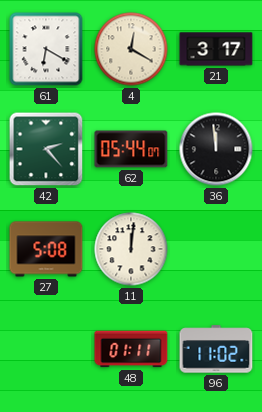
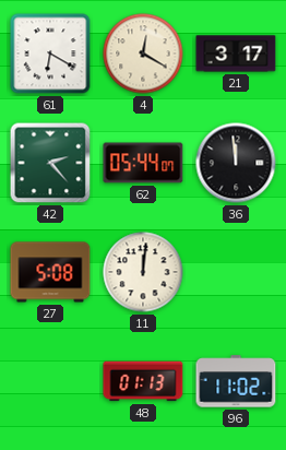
48: 01:11 -> 01:13
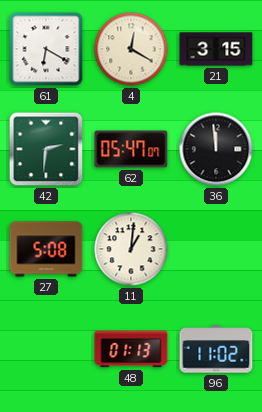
21: 3:17 -> 3:15
42: 2:23 -> 2:31
62: 05:44 -> 05:47
11: 12:01 -> 1:01
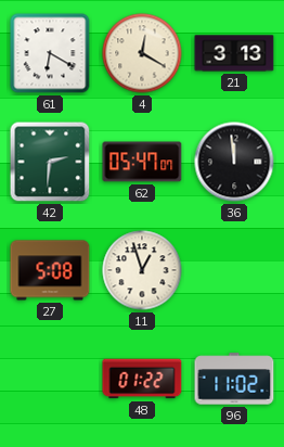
21: 3:15 -> 3:13
11: 1:01 -> 12:57
48: 01:13 -> 01:22
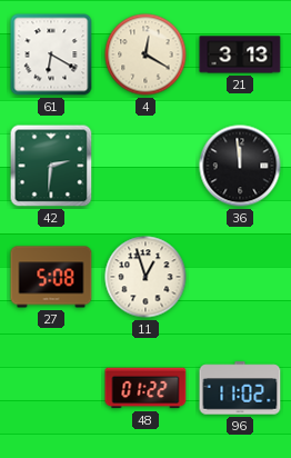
62: 05:47 -> none
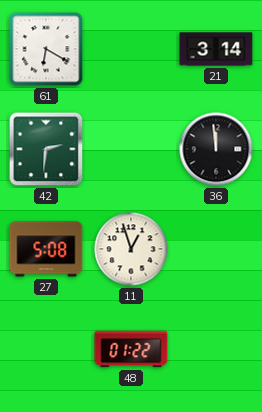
4: 12:20 -> none
21: 3:13 -> 3:14
96: 11:02 -> none
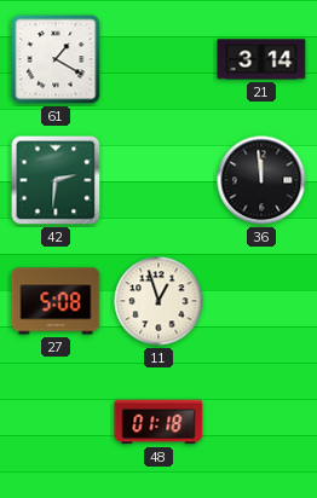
61: 6:20 -> 1:20
48: 01:22 -> 01:18
